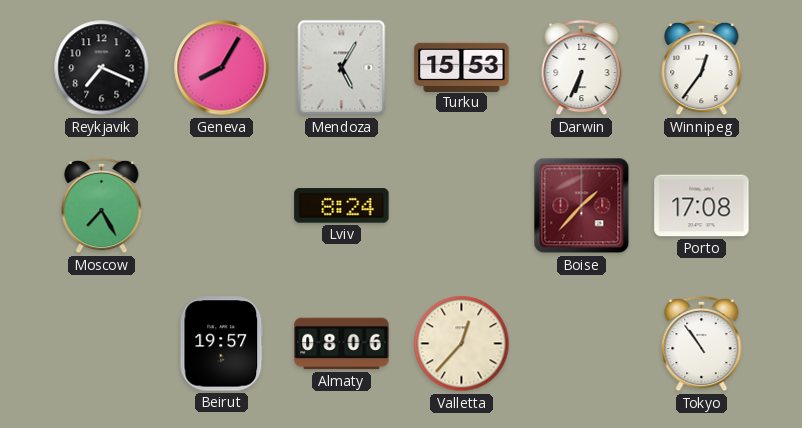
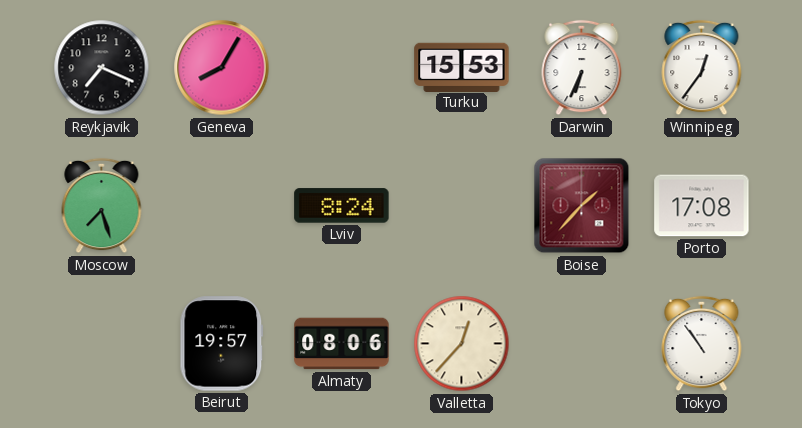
Mendoza: 5:05 -> none
Moscow: 7:25 -> 7:27
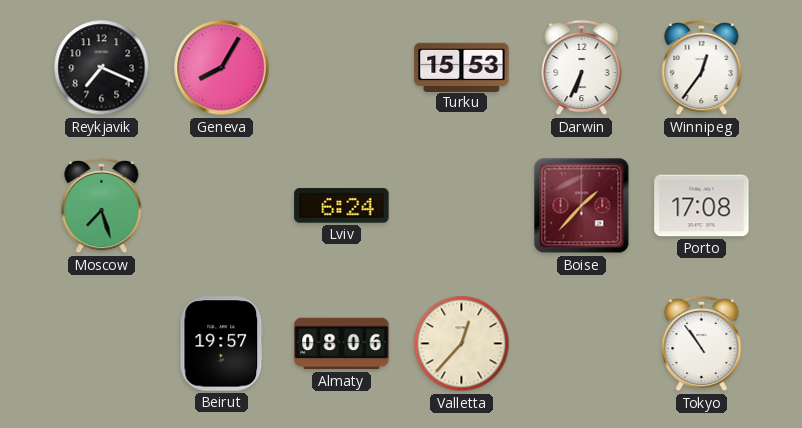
Lviv: 8:24 -> 6:24
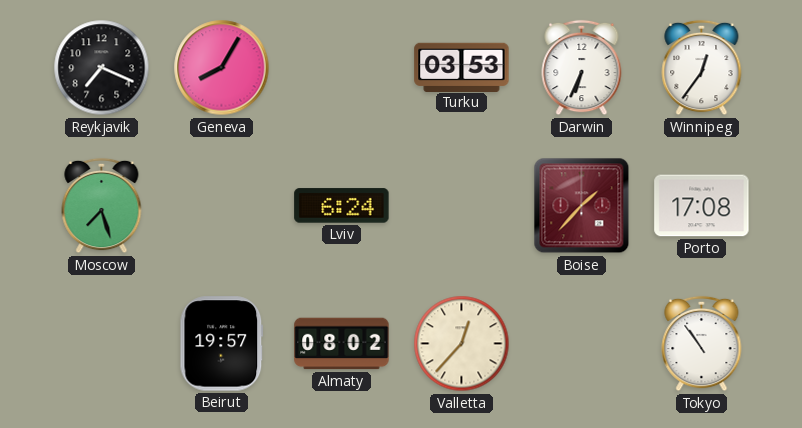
Turku: 15:53 -> 03:53
Almaty: 08:06 -> 08:02
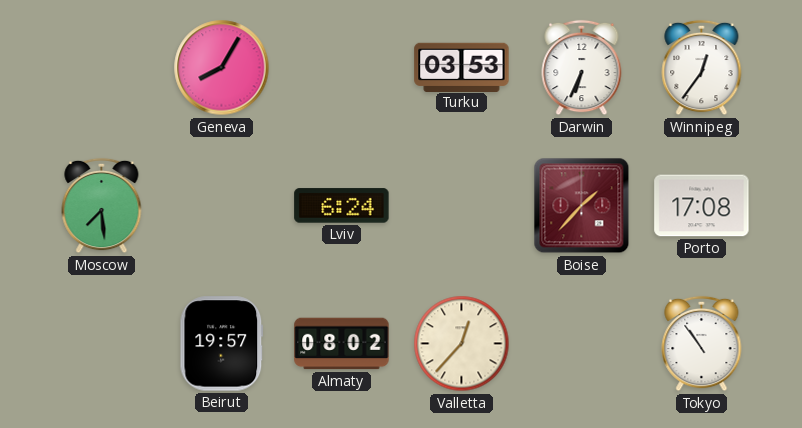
Reykjavik: 7:19 -> none
Moscow: 7:27 -> 7:29
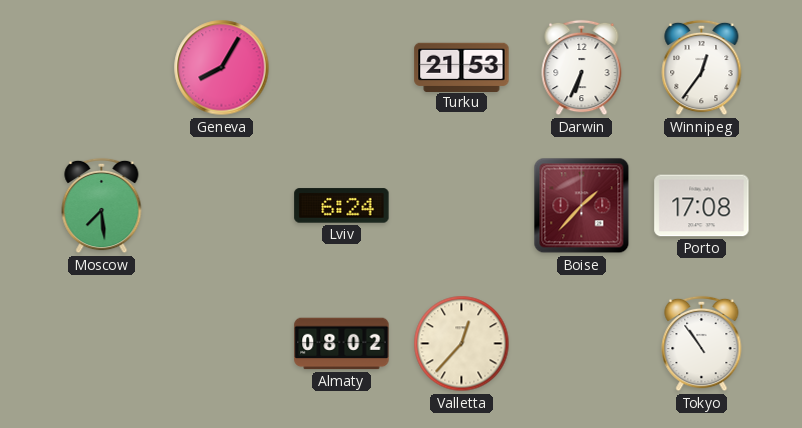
Turku: 03:53 -> 21:53
Beirut: 19:57 -> none
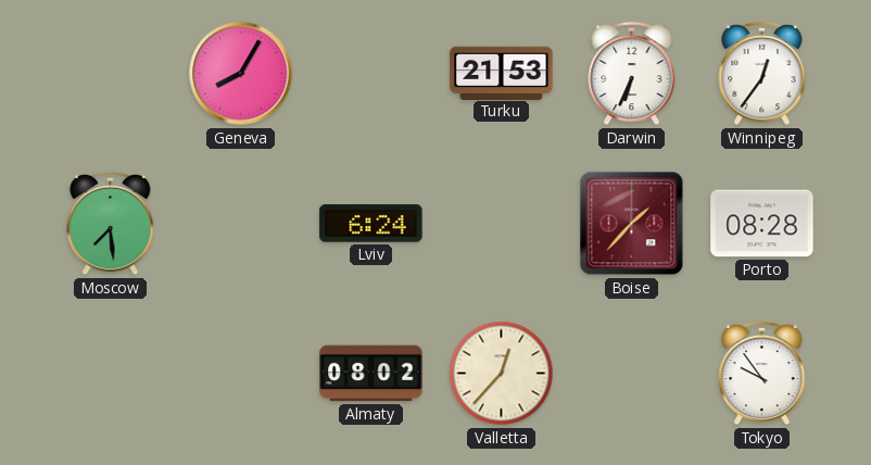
Porto: 17:08 -> 08:28
Tokyo: 10:54 -> 9:54
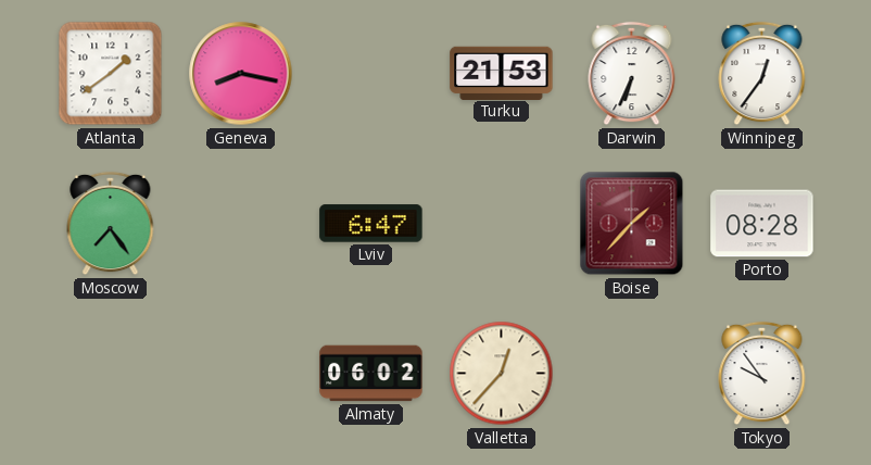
Atlanta: none -> 1:39
Geneva: 8:05 -> 8:17
Moscow: 7:29 -> 7:24
Lviv: 6:24 -> 6:47
Almaty: 08:02 -> 06:02
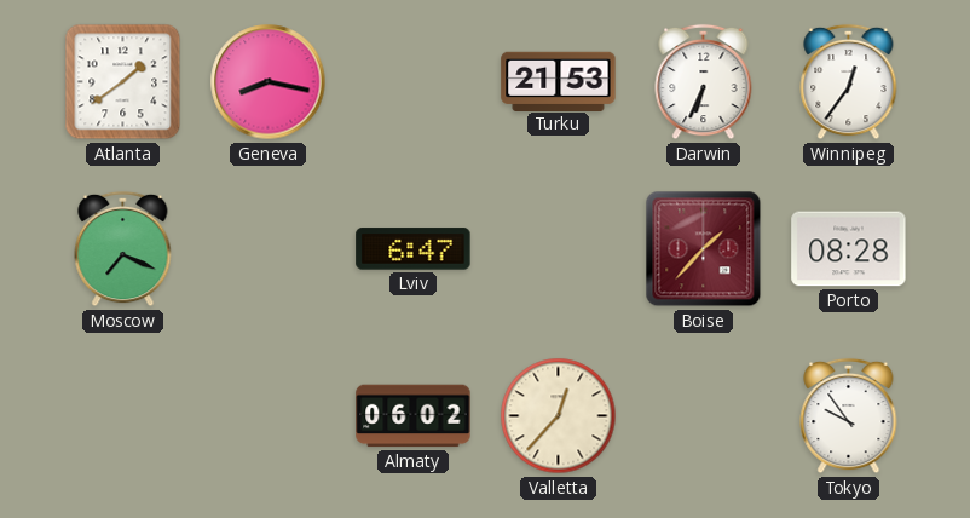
Moscow: 7:24 -> 7:19
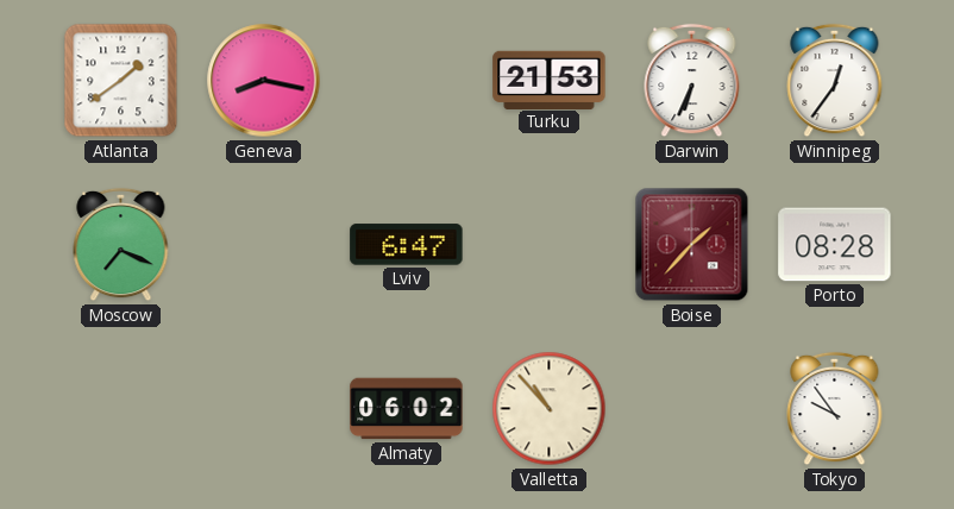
Valletta: 12:37 -> 10:53
